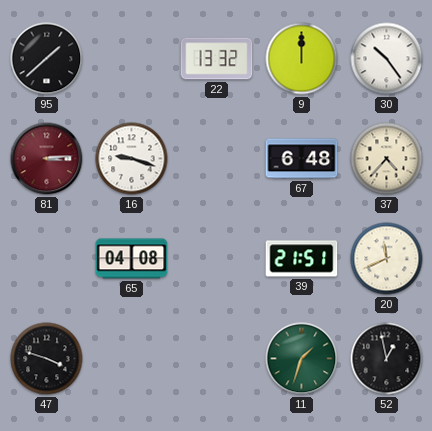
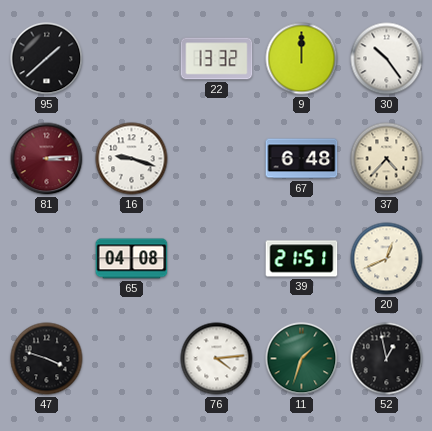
20: 11:41 -> 12:41
76: none -> 4:14
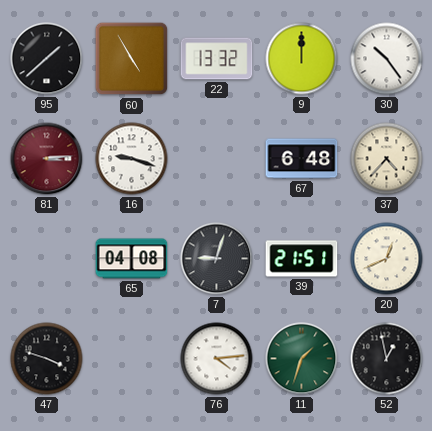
60: none -> 4:55
7: none -> 9:03
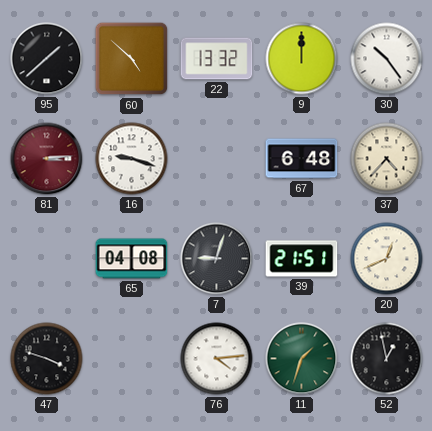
60: 4:55 -> 4:52
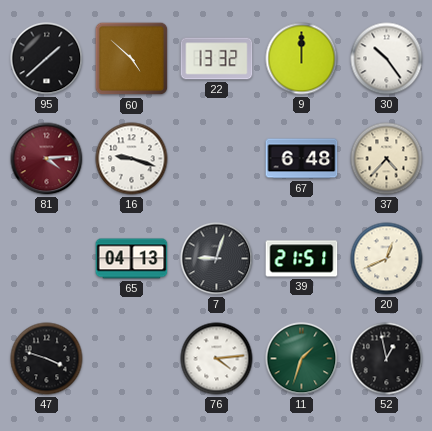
81: 3:14 -> 4:14
65: 04:08 -> 04:13
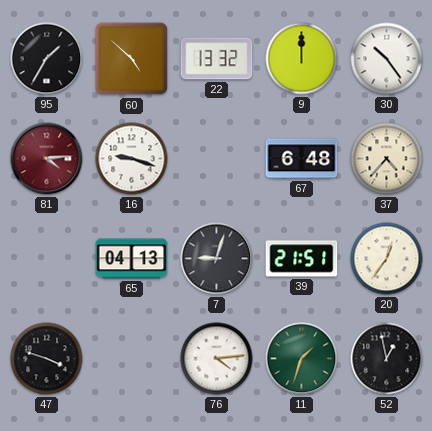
95: 1:38 -> 1:35
20: 12:41 -> 12:36
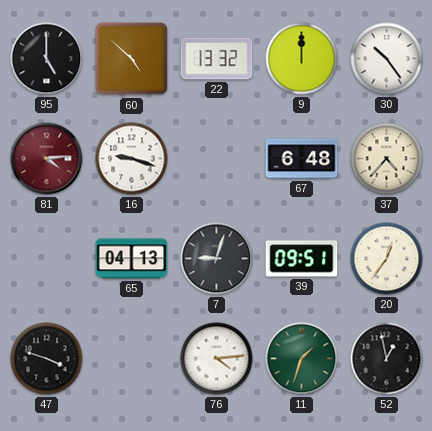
95: 1:35 -> 5:00
39: 21:51 -> 09:51
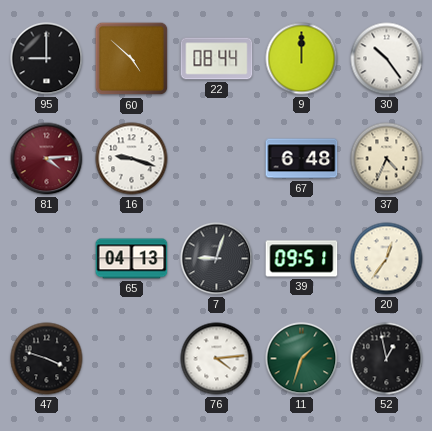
95: 5:00 -> 9:00
22: 13:32 -> 08:44
37: 4:37 -> 4:34
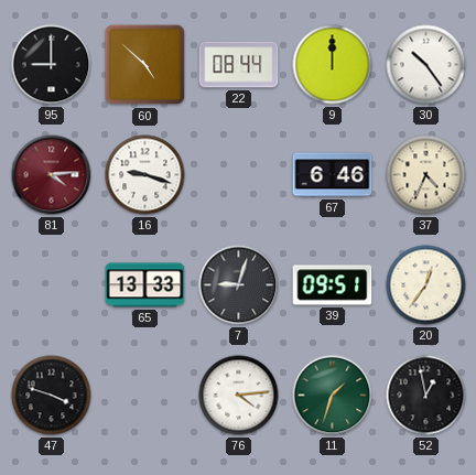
67: 6:48 -> 6:46
65: 04:13 -> 13:33
